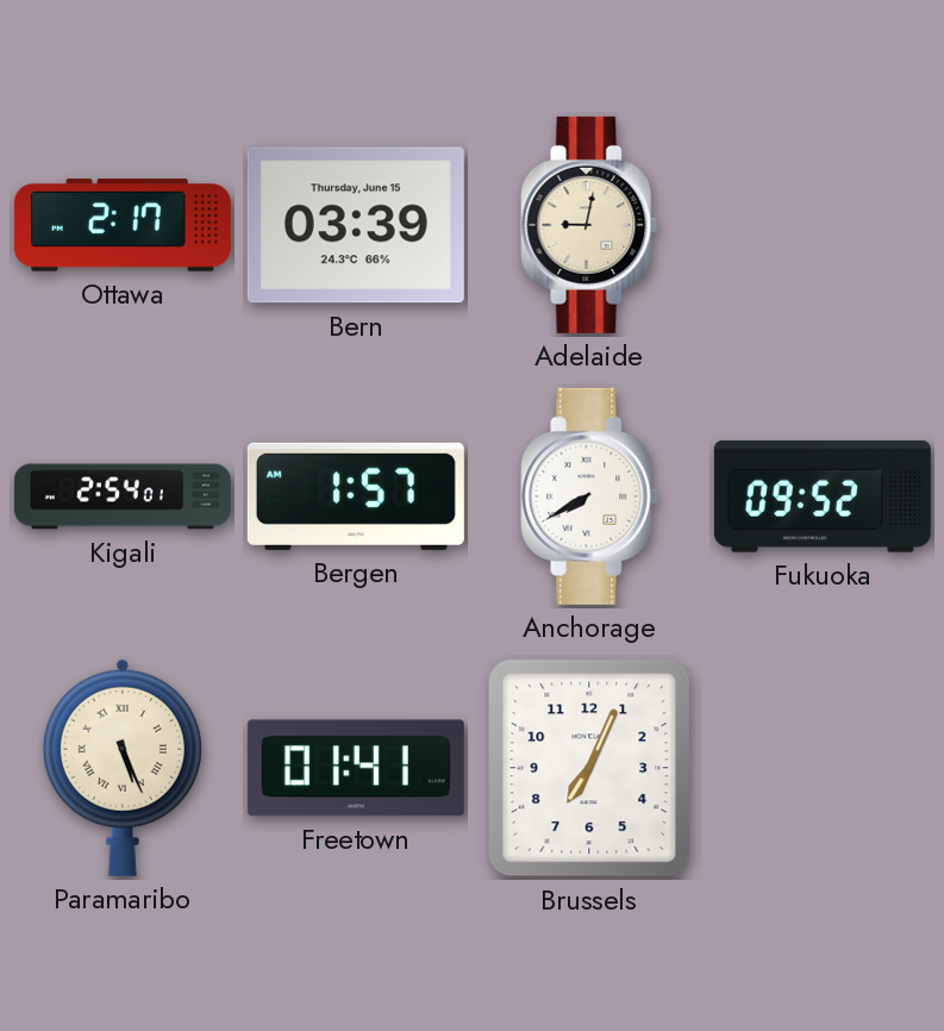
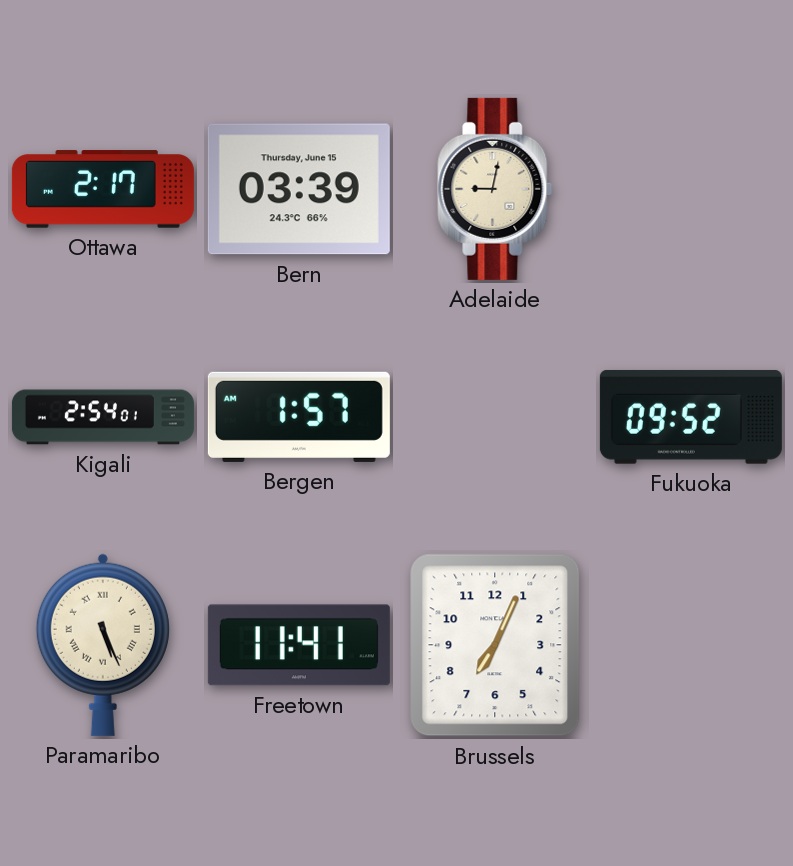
Anchorage: 7:40 -> none
Freetown: 01:41 -> 11:41
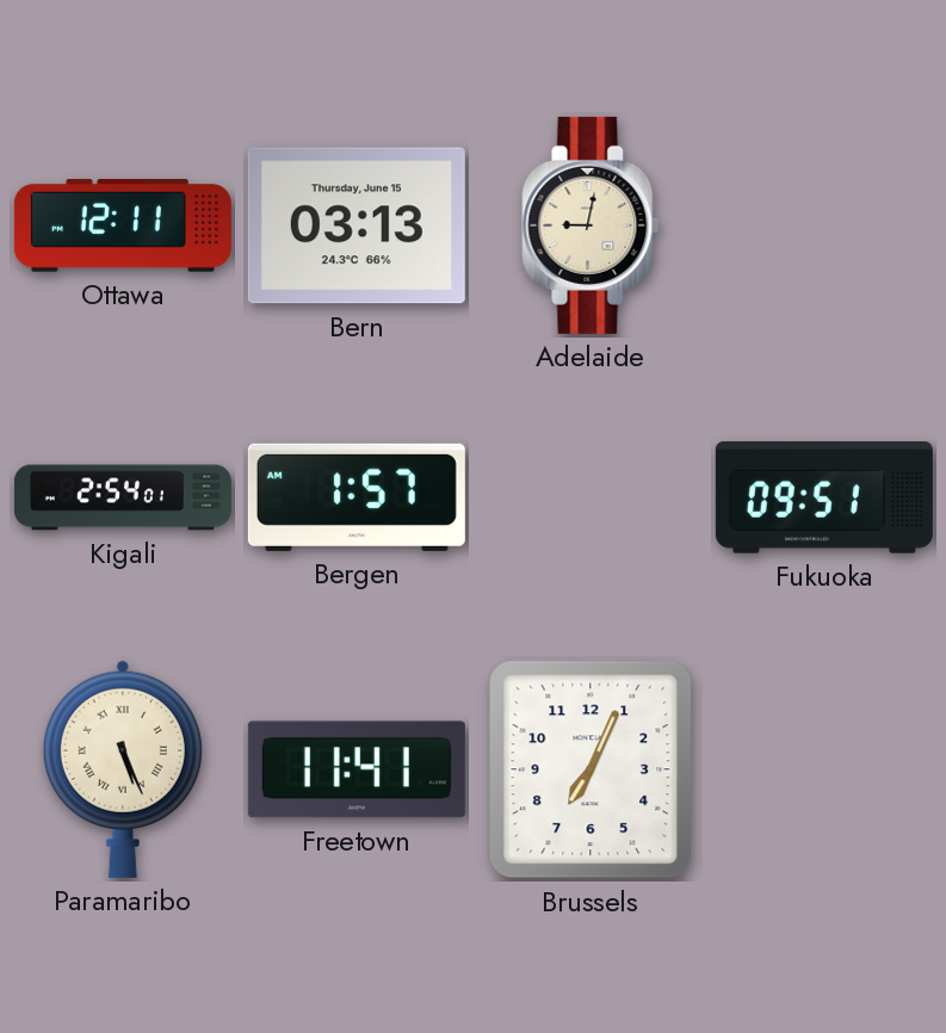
Ottawa: 2:17 -> 12:11
Bern: 03:39 -> 03:13
Fukuoka: 09:52 -> 09:51
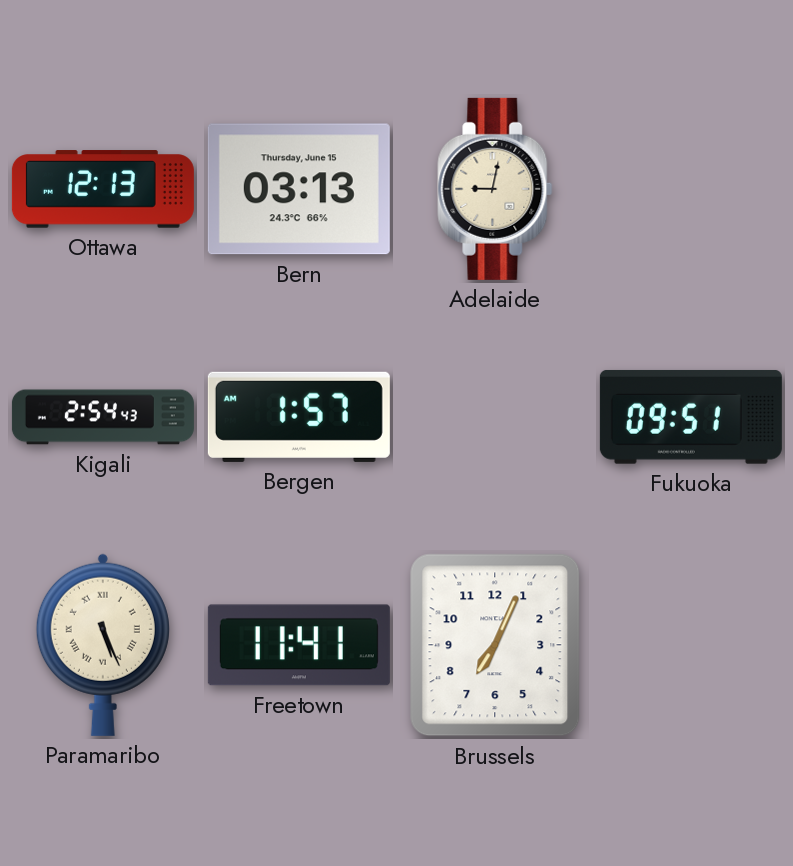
Ottawa: 12:11 -> 12:13
Kigali: 2:54:01 -> 2:54:43
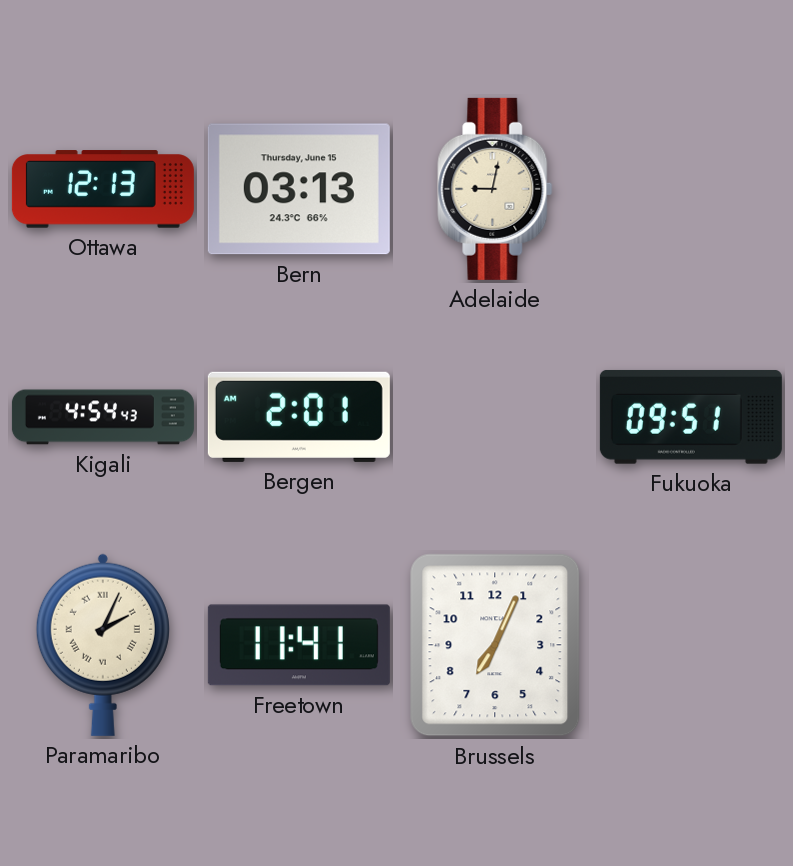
Kigali: 2:54 -> 4:54
Bergen: 1:57 -> 2:01
Paramaribo: 5:26 -> 2:04
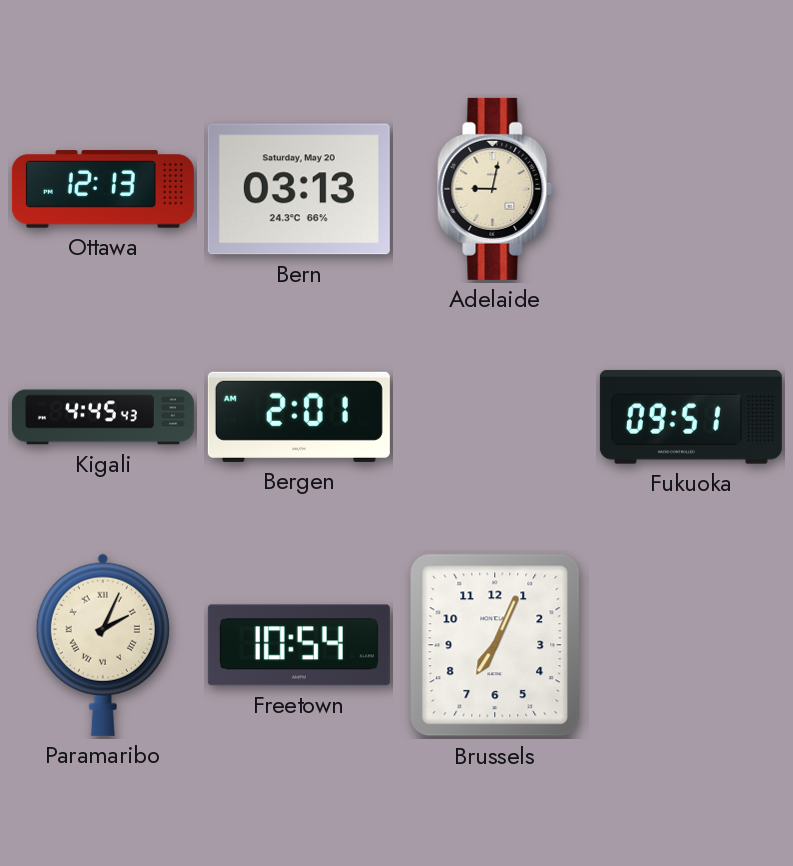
Bern date: Thursday, June 15 -> Saturday, May 20
Kigali: 4:54 -> 4:45
Freetown: 11:41 -> 10:54
